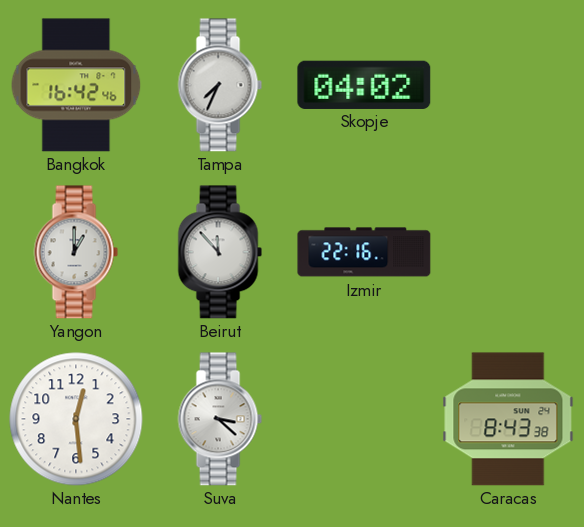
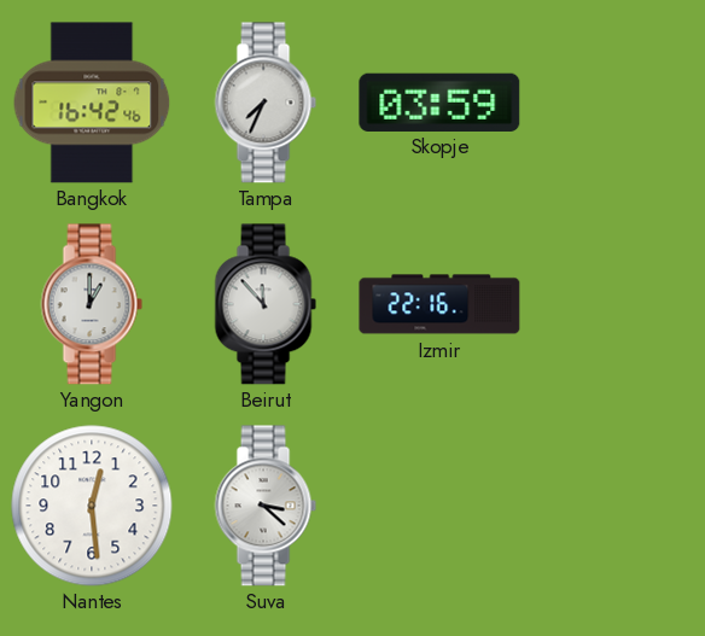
Skopje: 04:02 -> 03:59
Caracas: 8:43 -> none
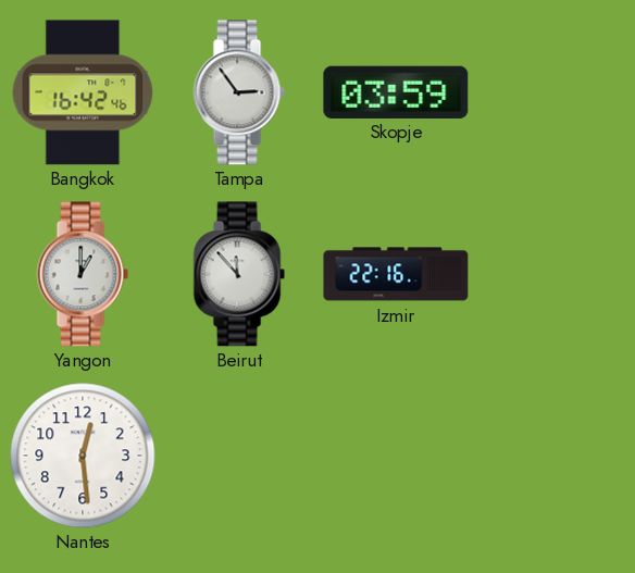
Tampa: 7:34 -> 2:54
Suva: 3:22 -> none
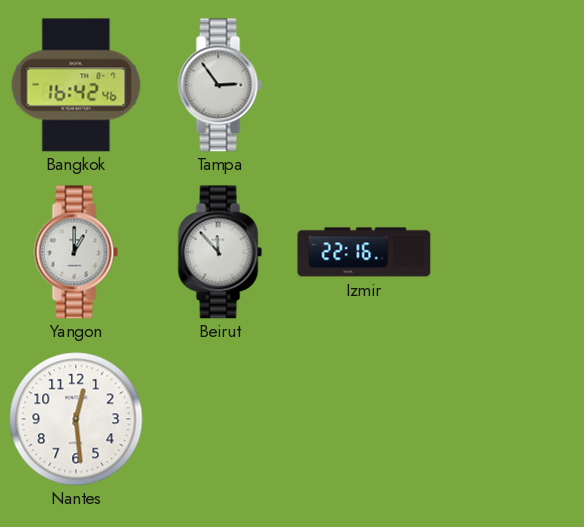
Skopje: 03:59 -> none
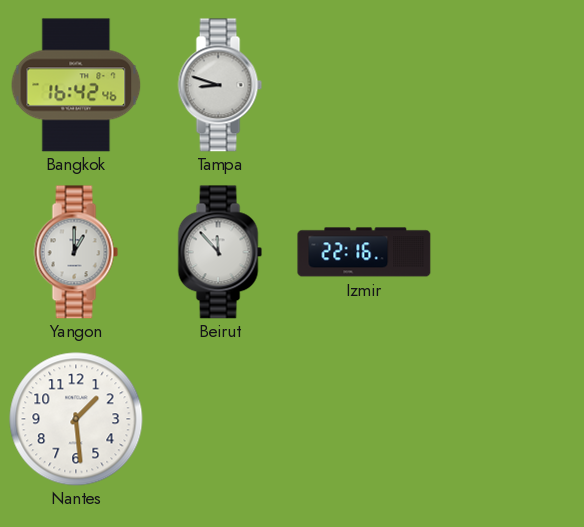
Tampa: 2:54 -> 8:48
Nantes: 12:29 -> 1:29
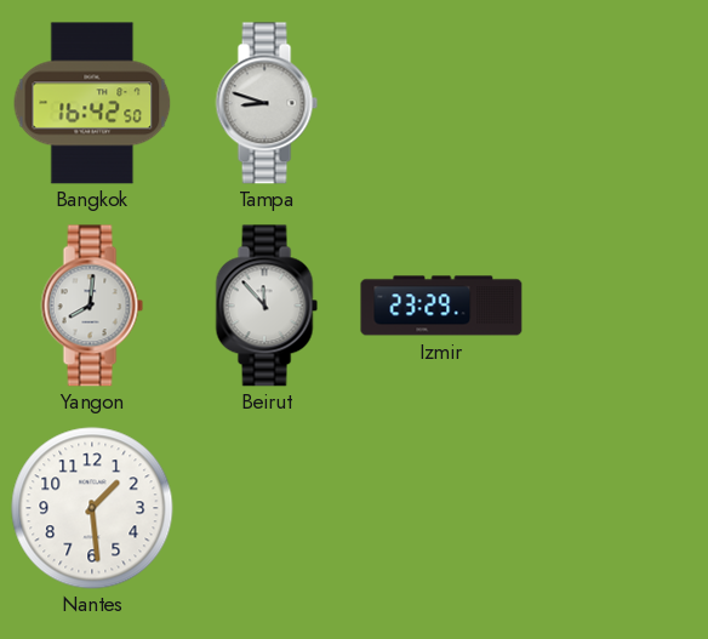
Bangkok: 16:42:46 -> 16:42:50
Yangon: 1:00 -> 8:01
Izmir: 22:16 -> 23:29
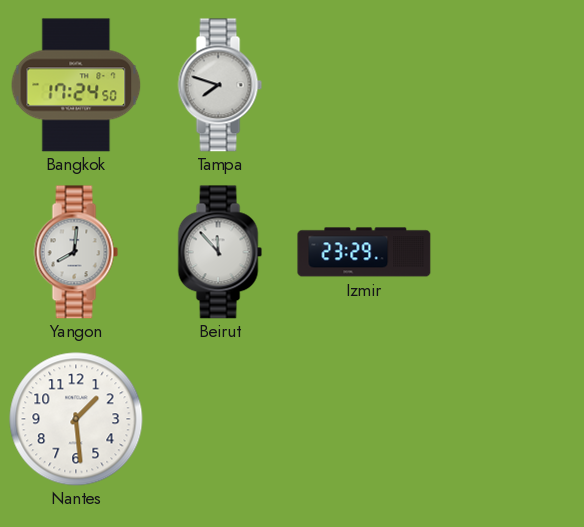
Bangkok: 16:42 -> 17:24
Tampa: 8:48 -> 7:48
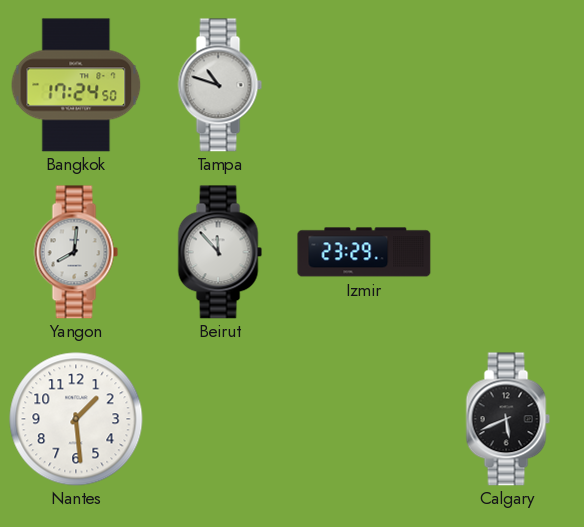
Tampa: 7:48 -> 10:48
Calgary: none -> 5:41
